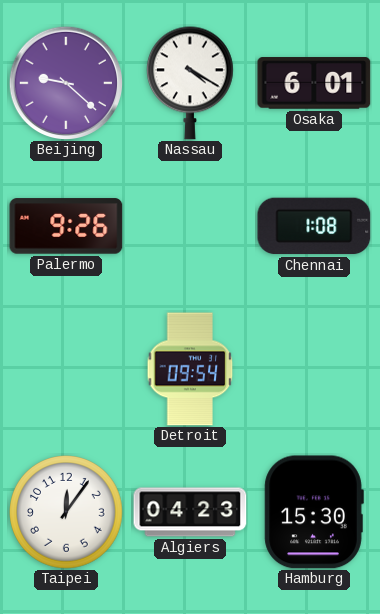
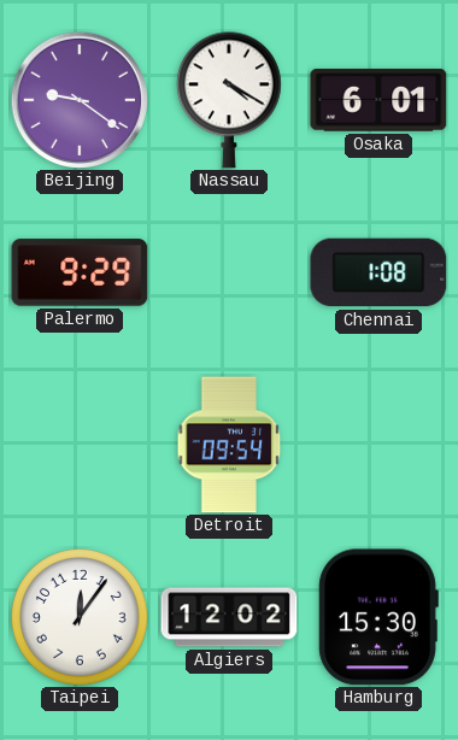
Beijing: 9:22 -> 9:21
Palermo: 9:26 -> 9:29
Algiers: 04:23 -> 12:02
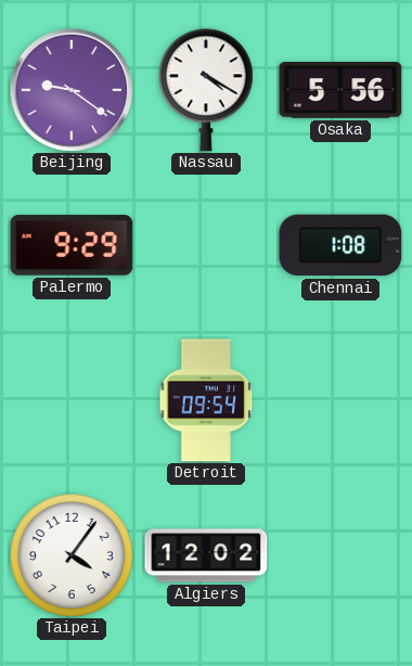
Osaka: 6:01 -> 5:56
Taipei: 12:06 -> 4:06
Hamburg: 15:30 -> none
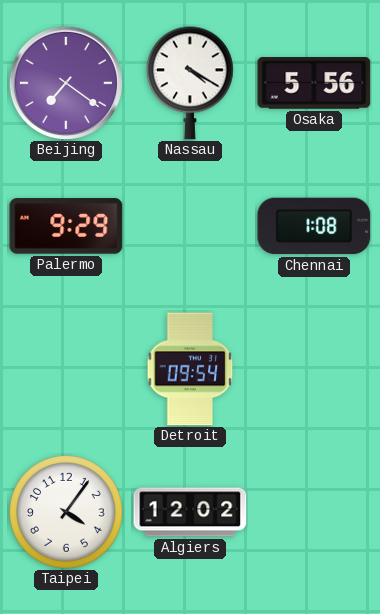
Beijing: 9:21 -> 7:21
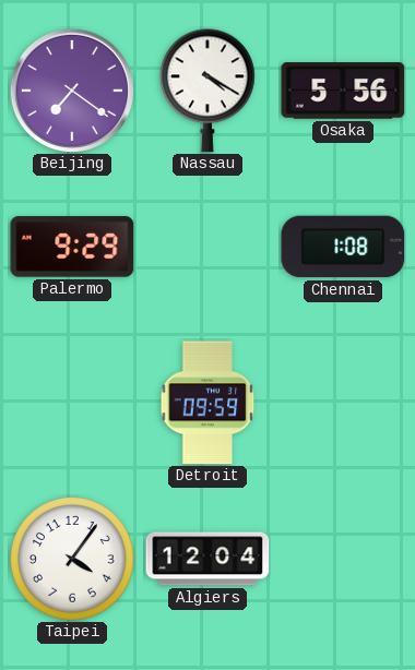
Detroit: 09:54 -> 09:59
Algiers: 12:02 -> 12:04
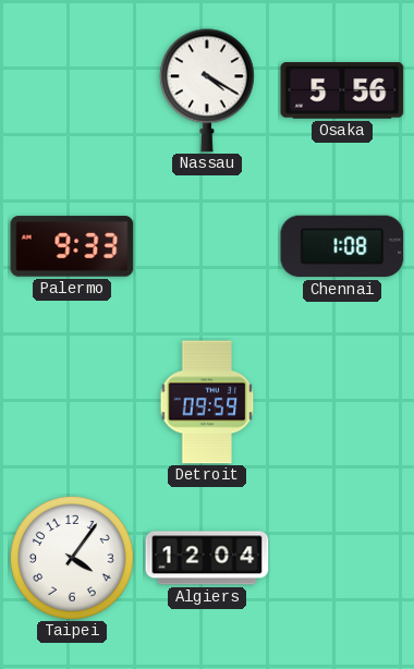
Beijing: 7:21 -> none
Palermo: 9:29 -> 9:33
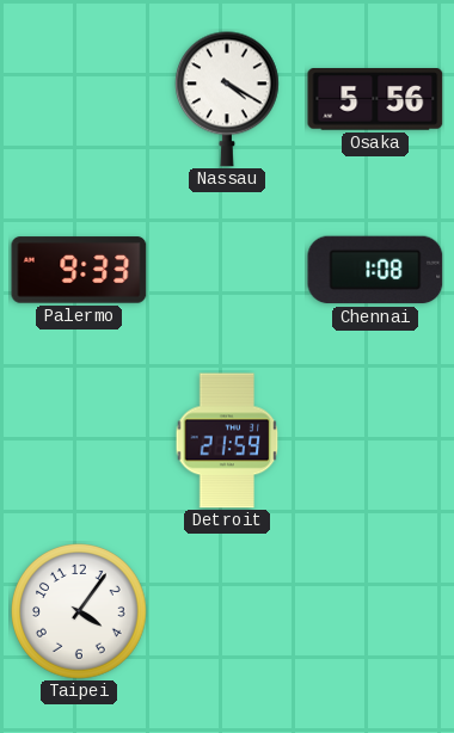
Detroit: 09:59 -> 21:59
Algiers: 12:04 -> none
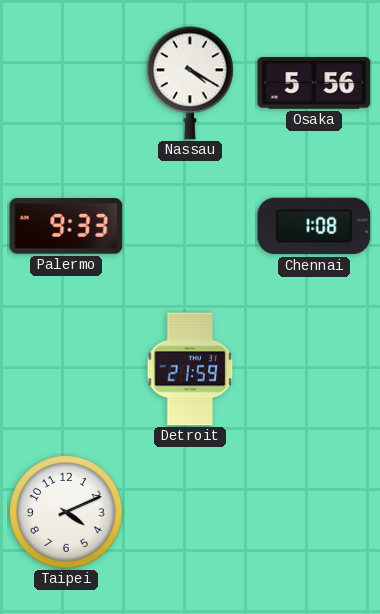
Taipei: 4:06 -> 4:11
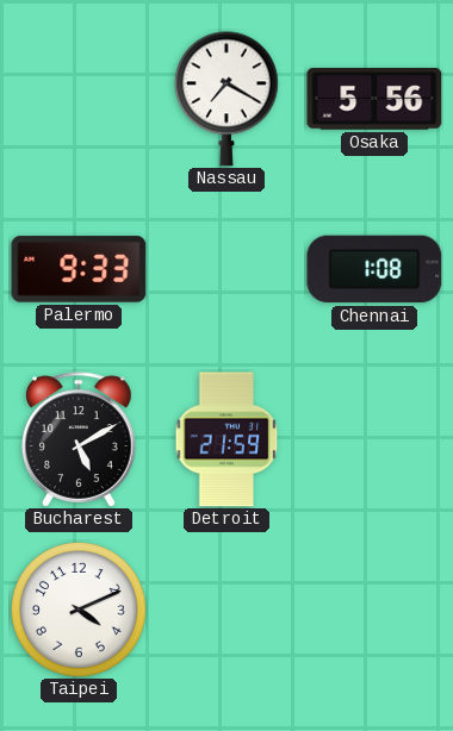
Nassau: 4:20 -> 7:20
Bucharest: none -> 5:10
